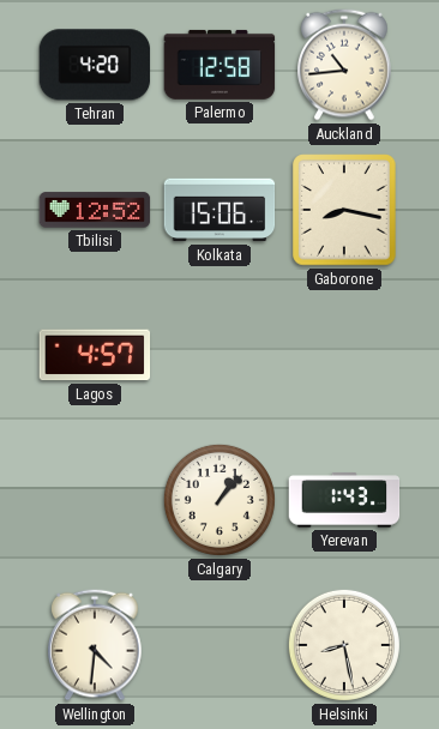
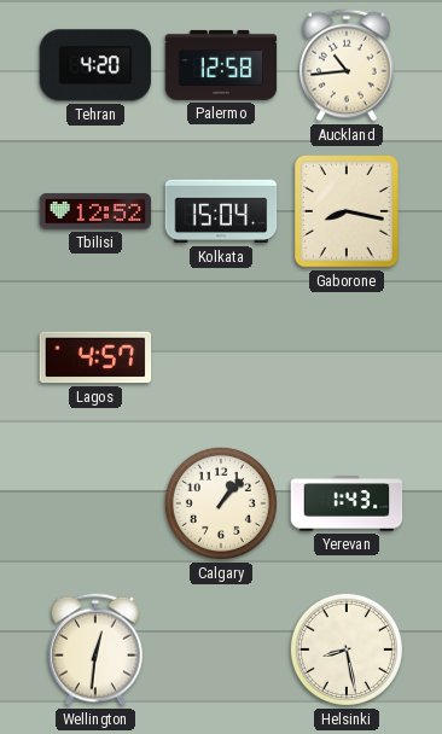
Kolkata: 15:06 -> 15:04
Wellington: 4:31 -> 12:31
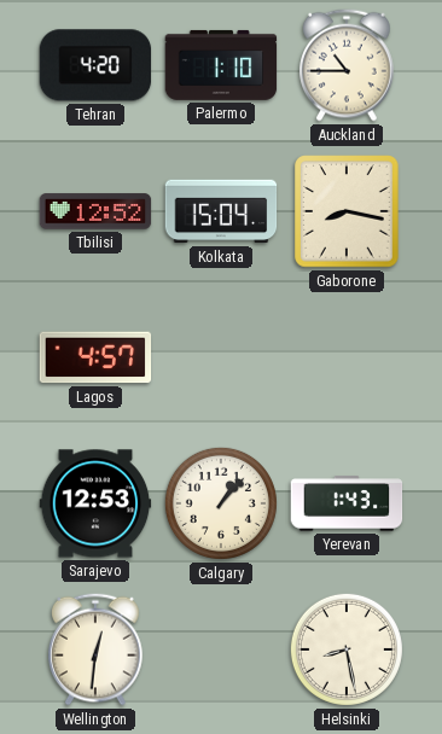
Palermo: 12:58 -> 1:10
Auckland: 10:44 -> 10:45
Sarajevo: none -> 12:53
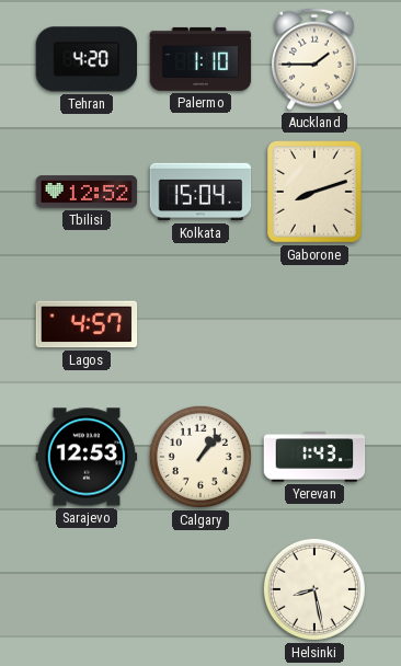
Auckland: 10:45 -> 1:45
Gaborone: 8:17 -> 8:12
Wellington: 12:31 -> none
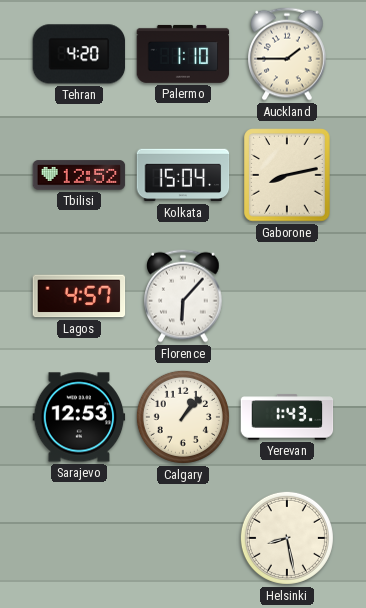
Gaborone: 8:12 -> 8:13
Florence: none -> 6:07
